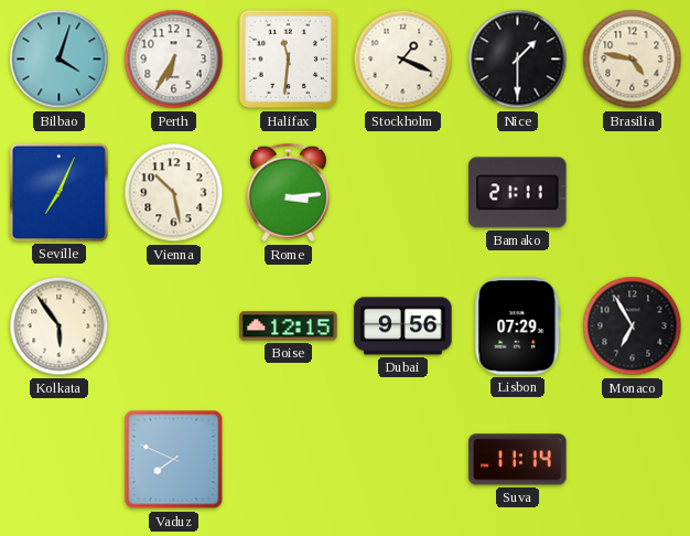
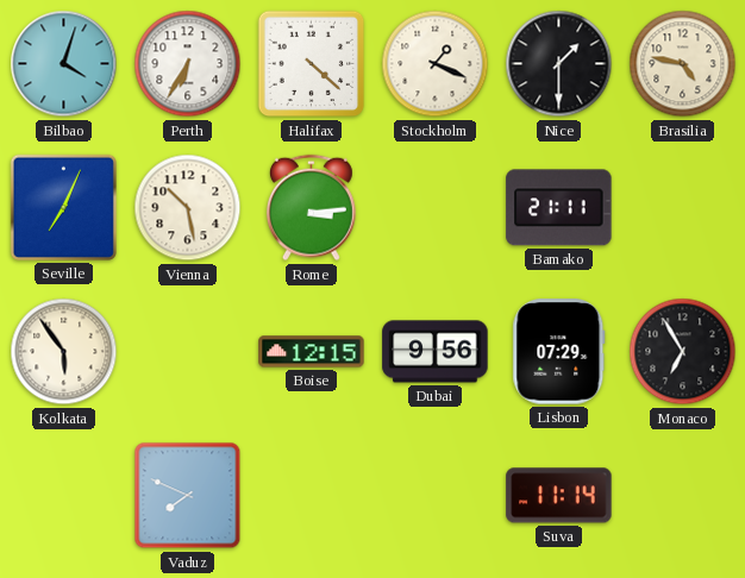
Halifax: 11:31 -> 4:22
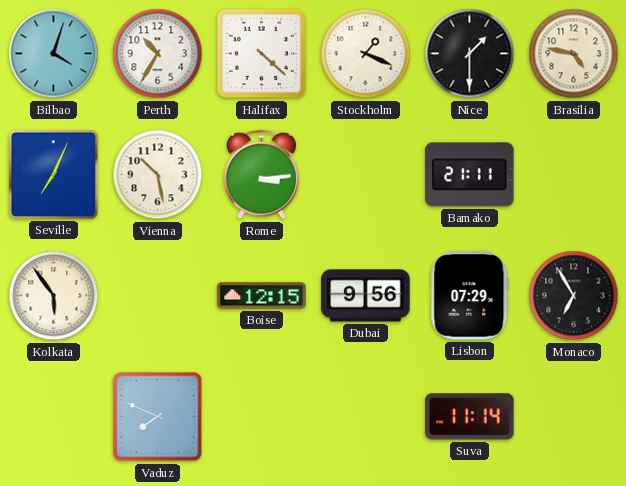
Perth: 6:35 -> 10:35
